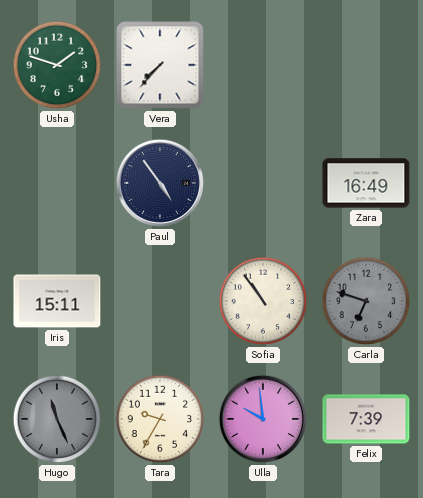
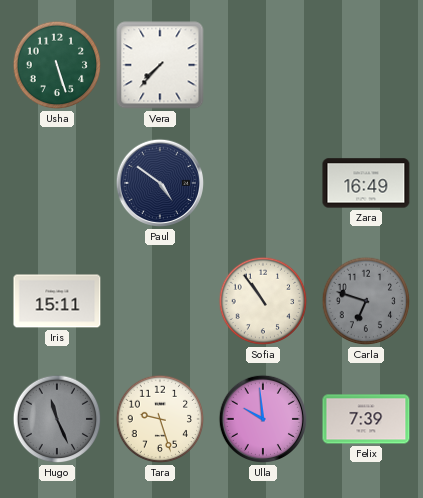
Usha: 1:48 -> 5:27
Paul: 4:54 -> 4:51
Tara: 9:35 -> 9:27
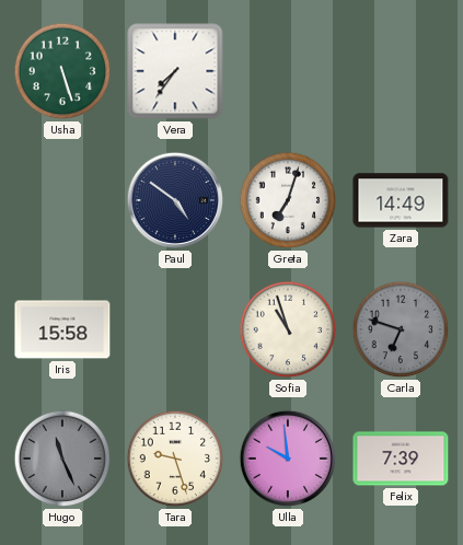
Vera: 7:37 -> 7:36
Greta: none -> 7:03
Zara: 16:49 -> 14:49
Iris: 15:11 -> 15:58
Sofia: 10:54 -> 10:57
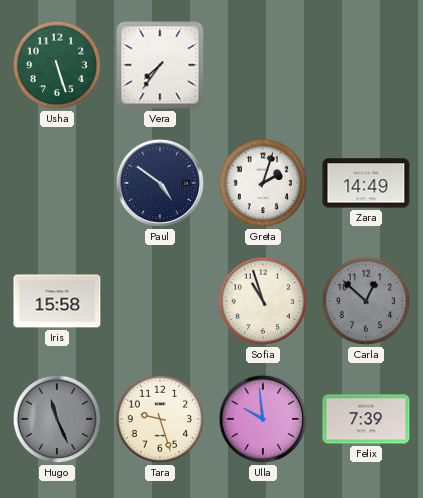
Greta: 7:03 -> 2:03
Carla: 6:48 -> 12:52
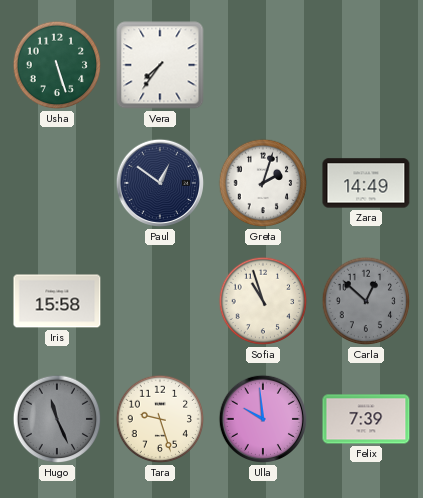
Paul: 4:51 -> 12:51
